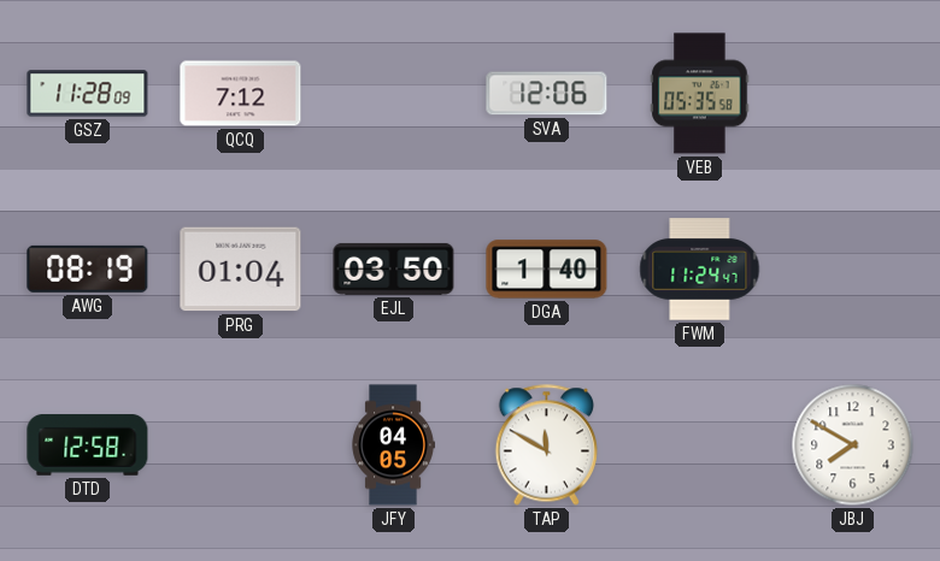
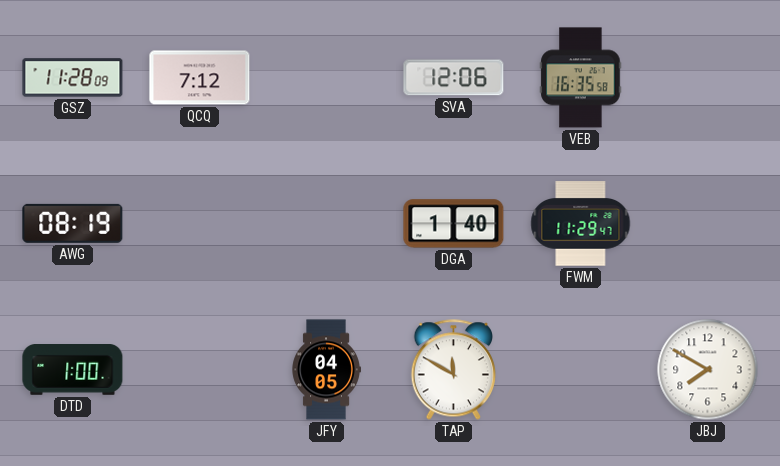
VEB: 05:35 -> 16:35
PRG: 01:04 -> none
EJL: 03:50 -> none
FWM: 11:24 -> 11:29
DTD: 12:58 -> 1:00
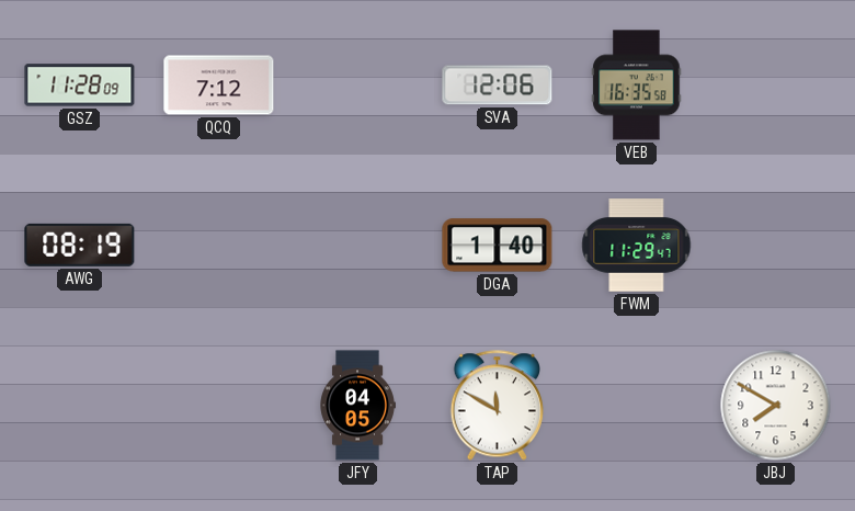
DTD: 1:00 -> none
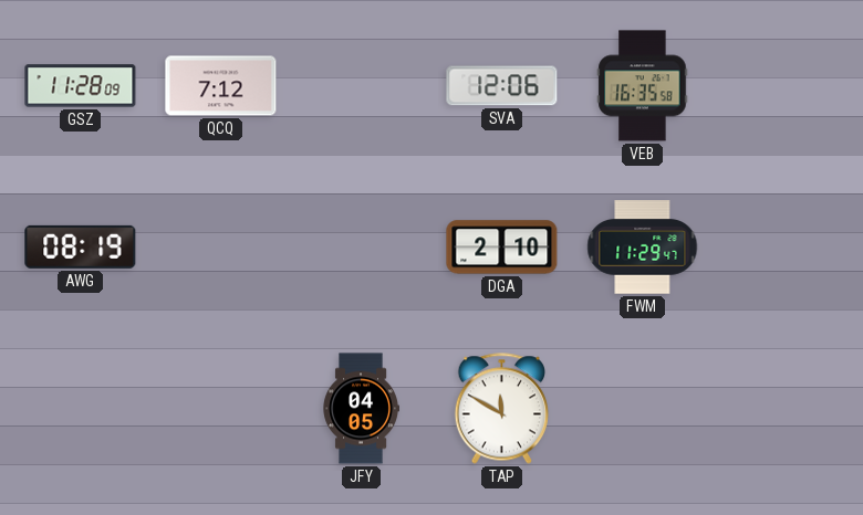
DGA: 1:40 -> 2:10
JBJ: 7:50 -> none
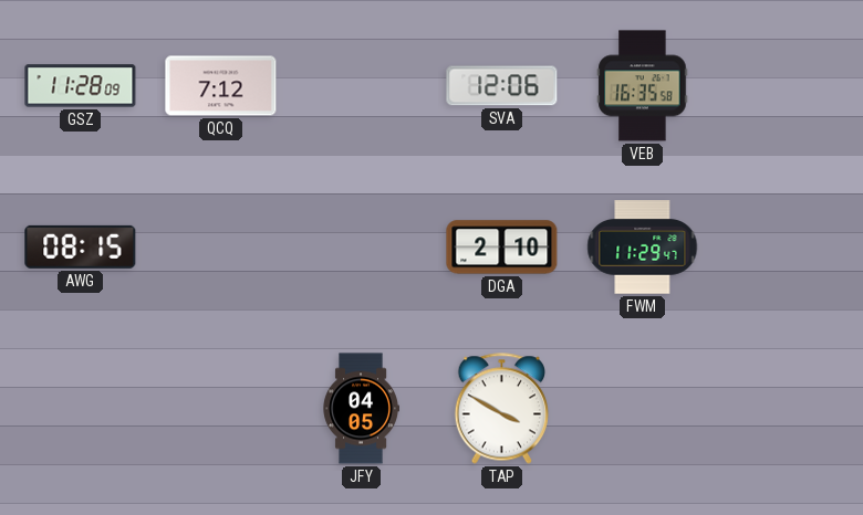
AWG: 08:19 -> 08:15
TAP: 11:50 -> 3:50
